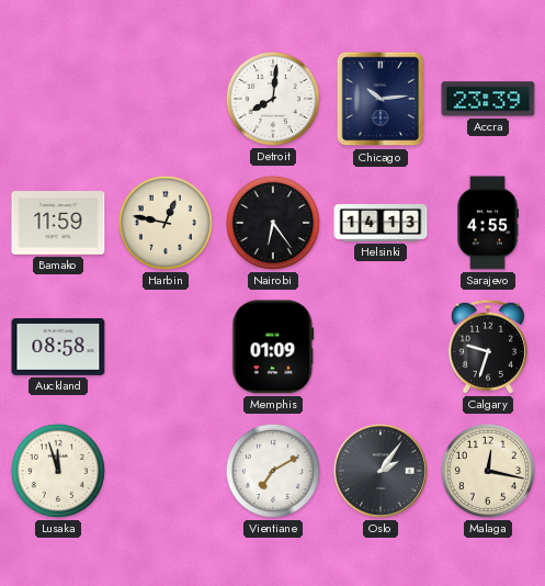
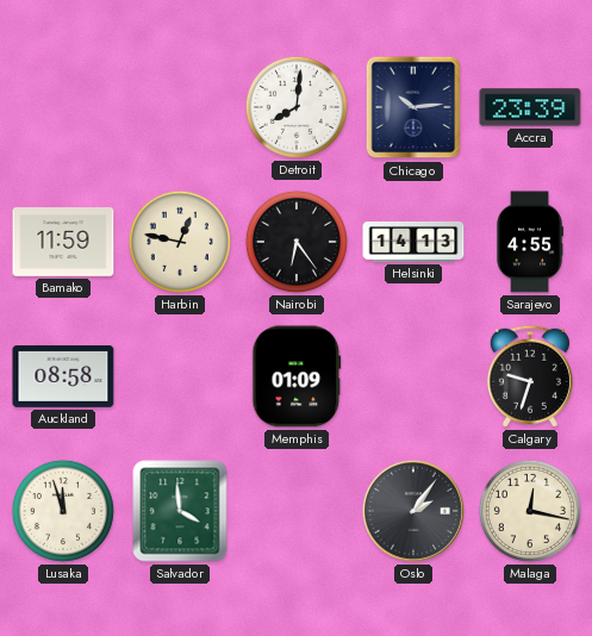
Salvador: none -> 3:59
Vientiane: 7:10 -> none
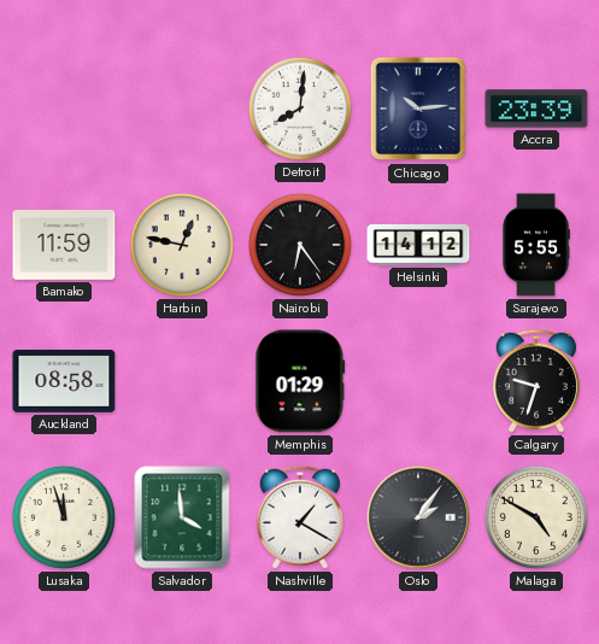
Helsinki: 14:13 -> 14:12
Sarajevo: 4:55 -> 5:55
Memphis: 01:09 -> 01:29
Nashville: none -> 1:20
Malaga: 12:17 -> 4:50
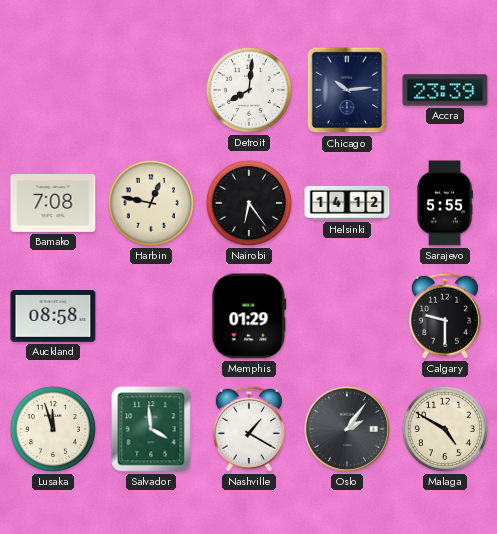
Bamako: 11:59 -> 7:08
Calgary: 9:33 -> 9:30
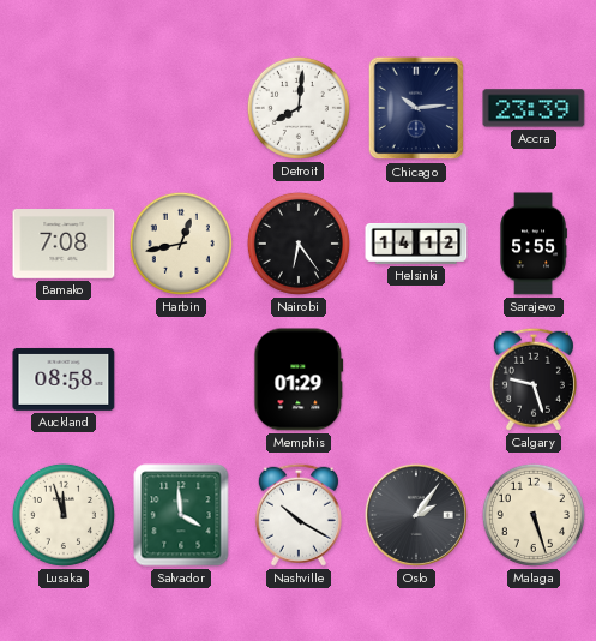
Harbin: 12:47 -> 12:43
Calgary: 9:30 -> 9:27
Nashville: 1:20 -> 10:20
Malaga: 4:50 -> 5:27
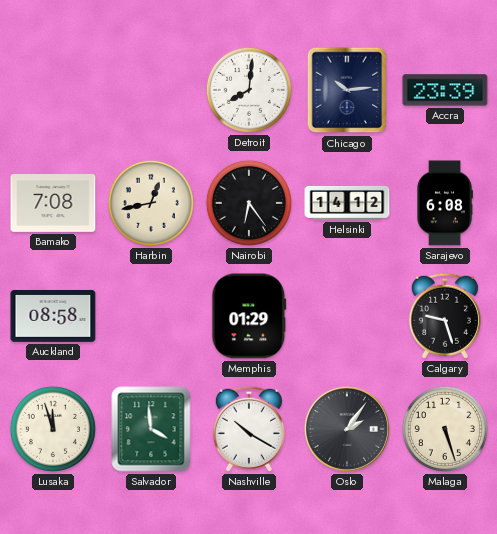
Sarajevo: 5:55 -> 6:08
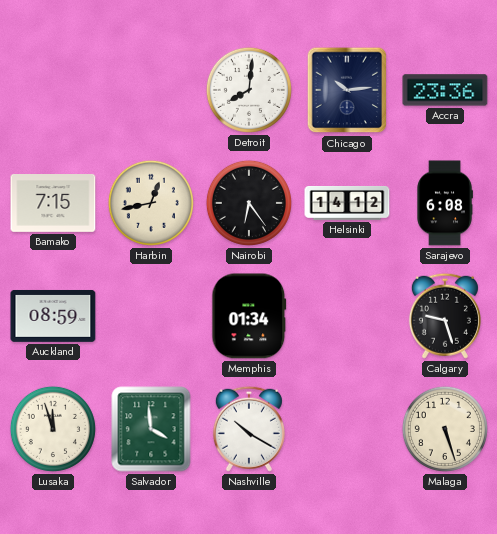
Accra: 23:39 -> 23:36
Bamako: 7:08 -> 7:15
Auckland: 08:58 -> 08:59
Memphis: 01:29 -> 01:34
Oslo: 2:06 -> none
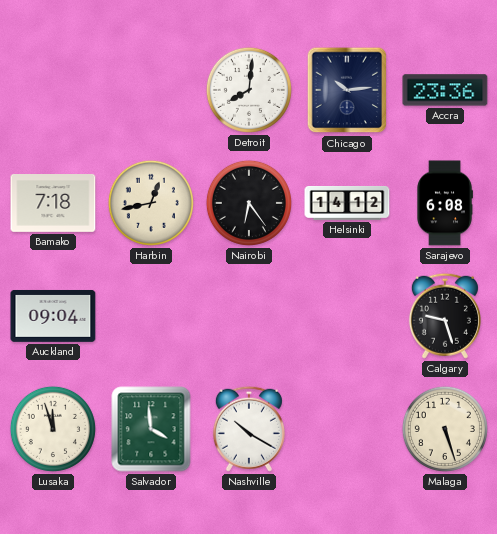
Bamako: 7:15 -> 7:18
Auckland: 08:59 -> 09:04
Memphis: 01:34 -> none
